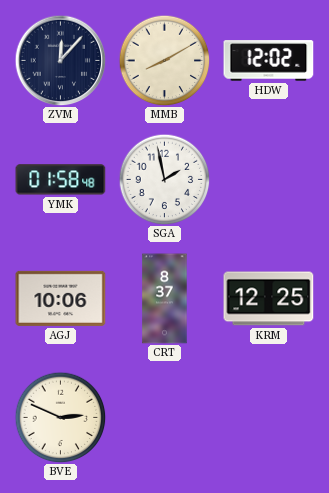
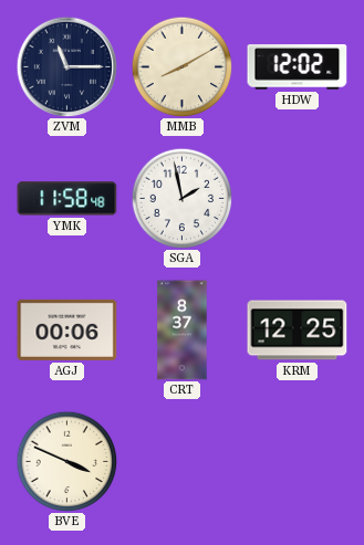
ZVM: 12:07 -> 11:15
YMK: 01:58 -> 11:58
AGJ: 10:06 -> 00:06
BVE: 2:49 -> 3:49
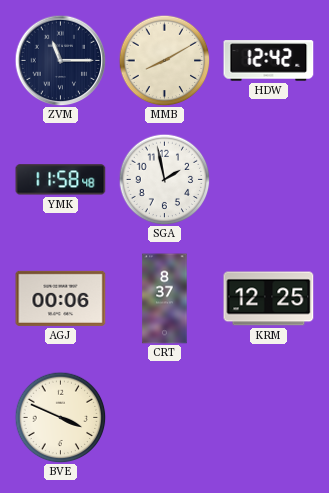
HDW: 12:02 -> 12:42
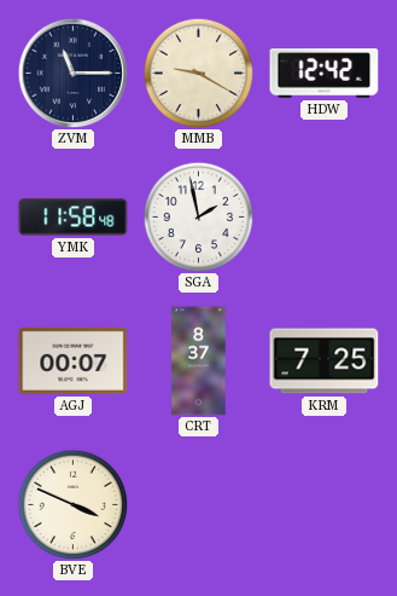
MMB: 8:10 -> 9:20
AGJ: 00:06 -> 00:07
KRM: 12:25 -> 7:25
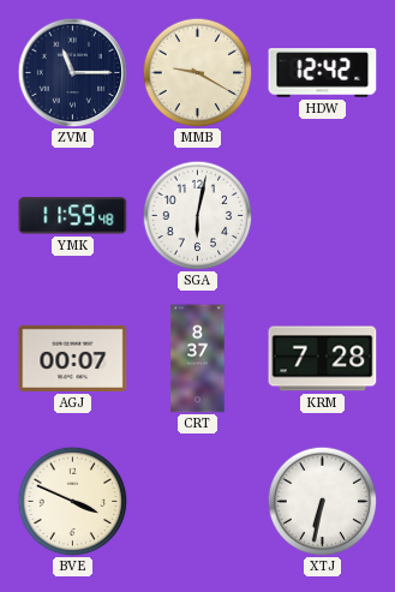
YMK: 11:58 -> 11:59
SGA: 1:58 -> 6:02
KRM: 7:25 -> 7:28
XTJ: none -> 6:32
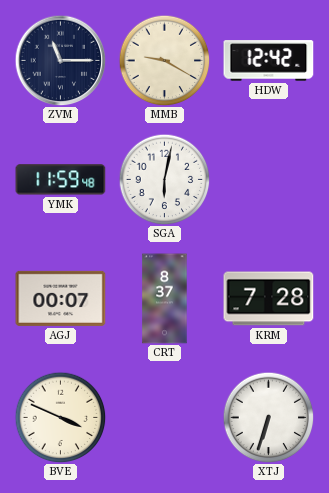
XTJ: 6:32 -> 6:33
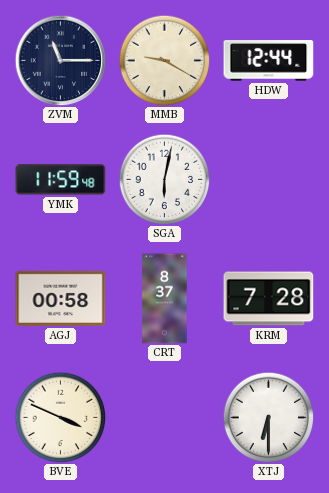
HDW: 12:42 -> 12:44
AGJ: 00:07 -> 00:58
XTJ: 6:33 -> 6:30
